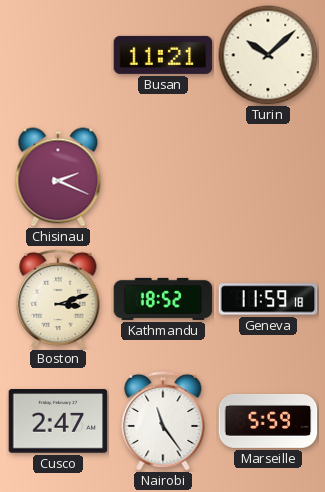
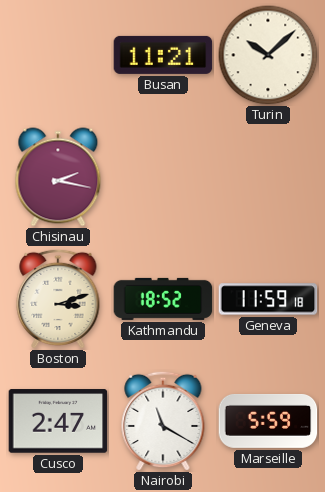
Chisinau: 2:19 -> 2:17
Nairobi: 11:24 -> 11:20
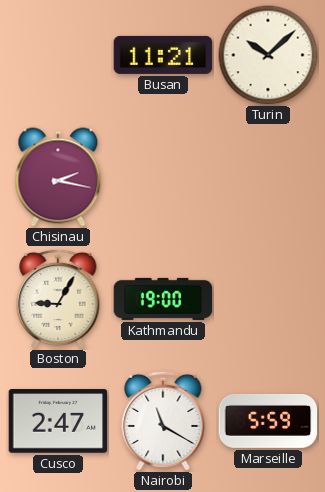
Boston: 3:12 -> 9:05
Kathmandu: 18:52 -> 19:00
Geneva: 11:59 -> none
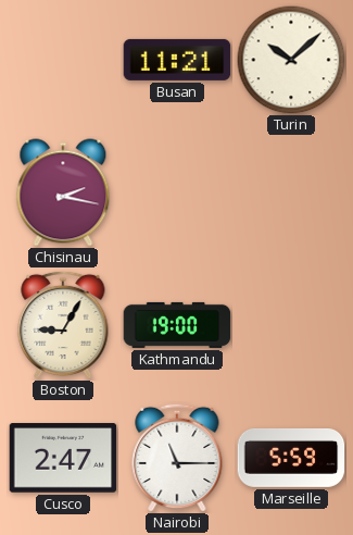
Nairobi: 11:20 -> 11:15
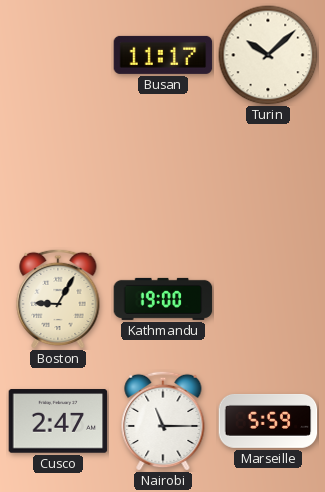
Busan: 11:21 -> 11:17
Chisinau: 2:17 -> none
